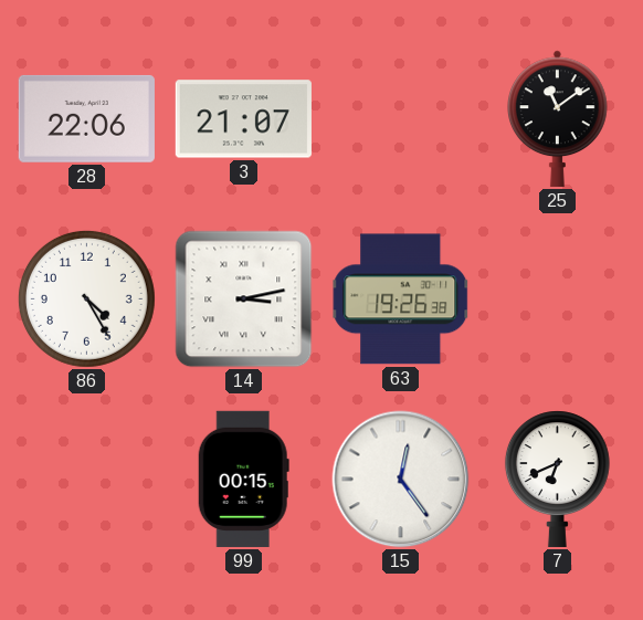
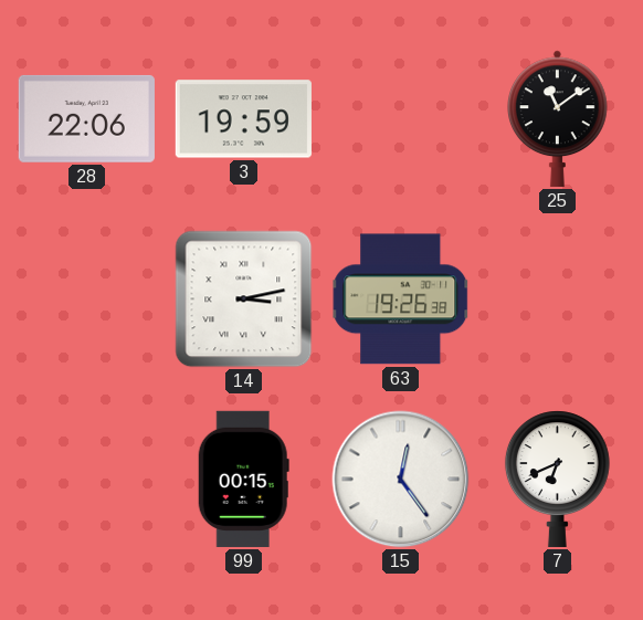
3: 21:07 -> 19:59
86: 4:25 -> none
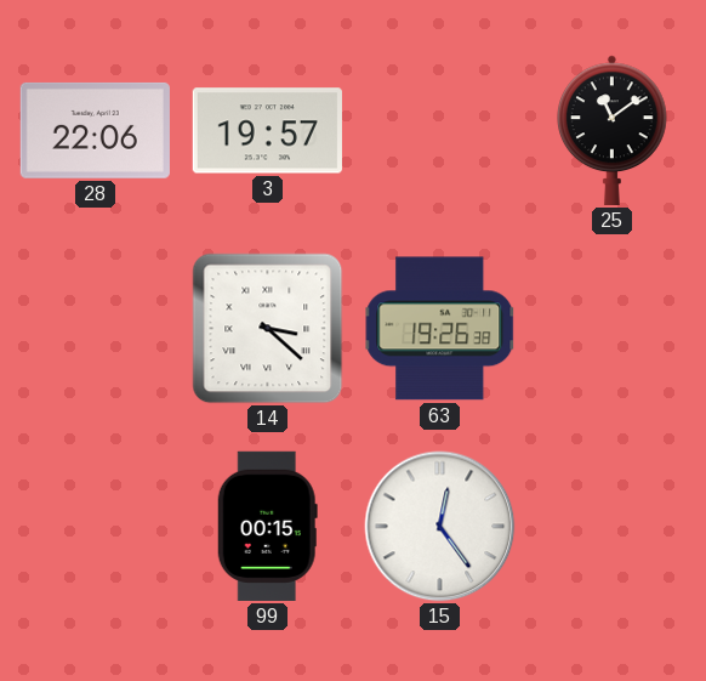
3: 19:59 -> 19:57
14: 3:13 -> 3:22
7: 6:41 -> none
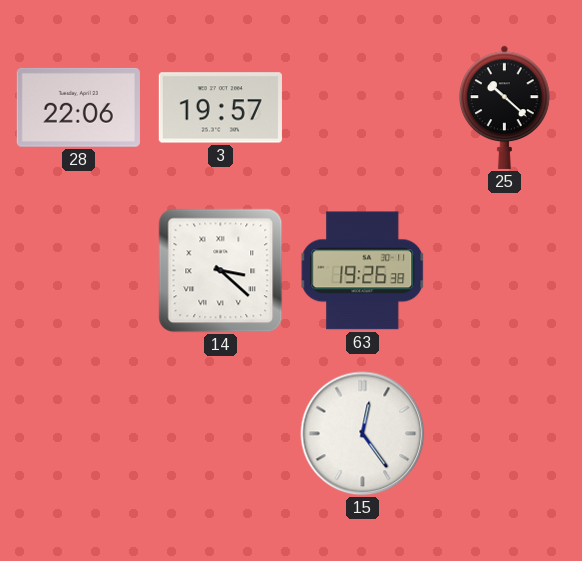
25: 11:09 -> 10:22
99: 00:15 -> none
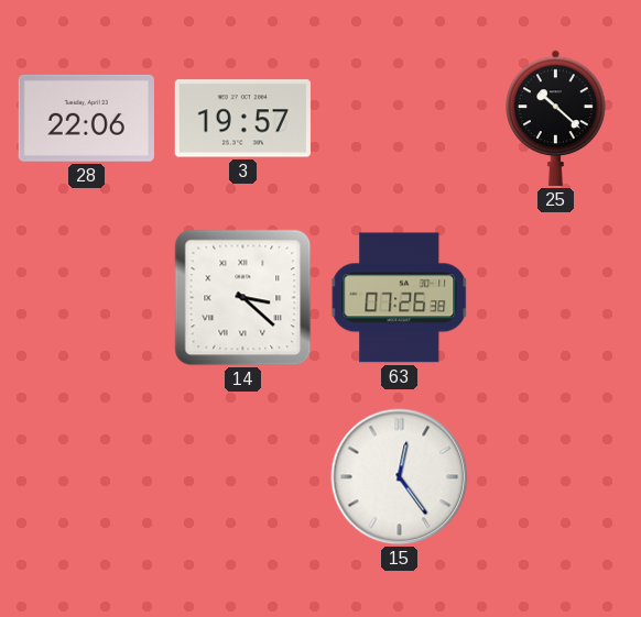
63: 19:26 -> 07:26
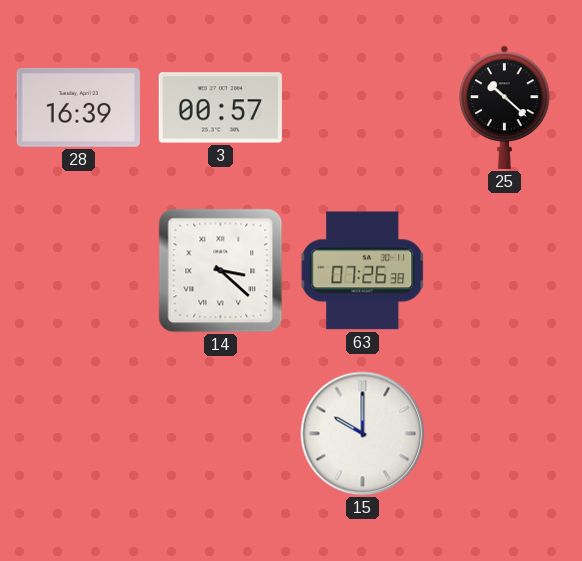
28: 22:06 -> 16:39
3: 19:57 -> 00:57
15: 12:24 -> 10:00
